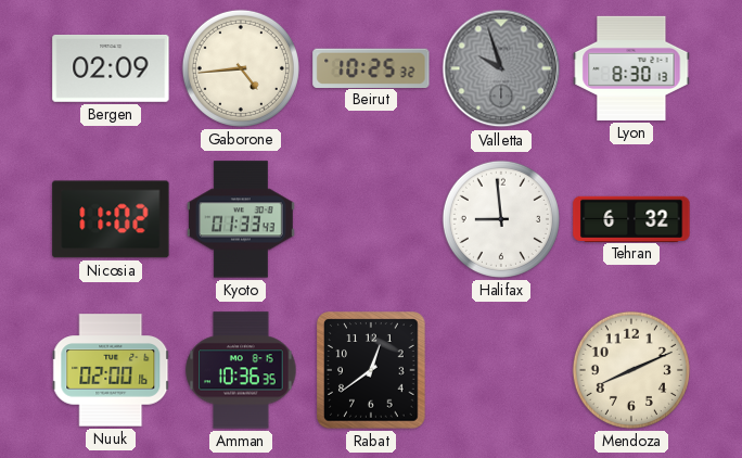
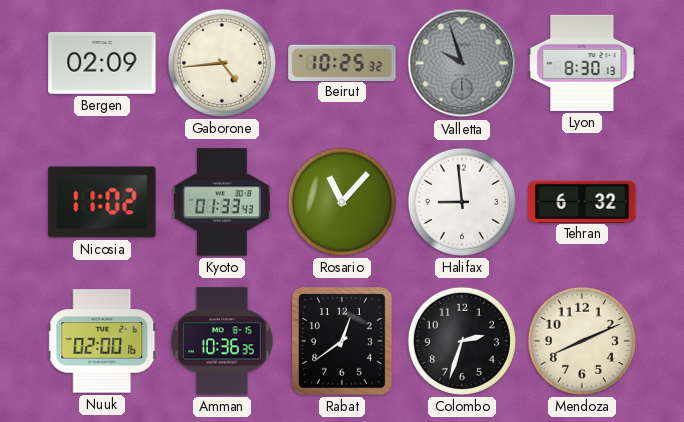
Rosario: none -> 11:07
Colombo: none -> 2:33
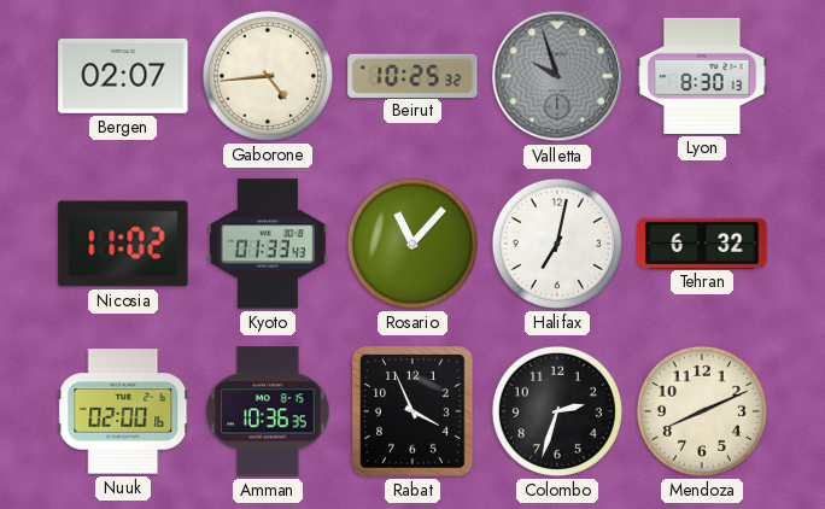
Bergen: 02:09 -> 02:07
Halifax: 8:59 -> 7:02
Rabat: 12:39 -> 3:56
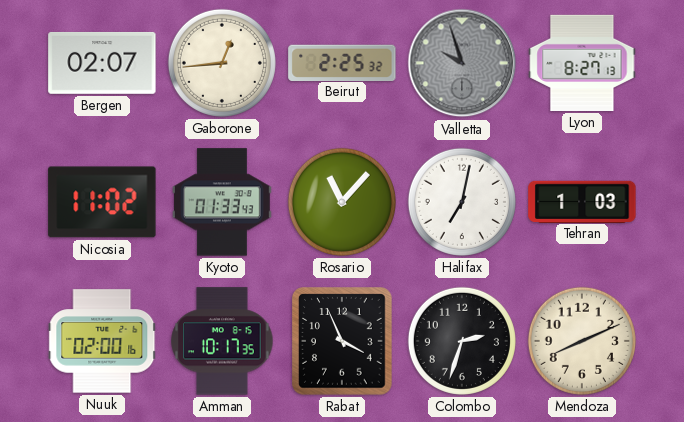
Gaborone: 4:44 -> 12:44
Beirut: 10:25 -> 2:25
Lyon: 8:30 -> 8:27
Tehran: 6:32 -> 1:03
Amman: 10:36 -> 10:17
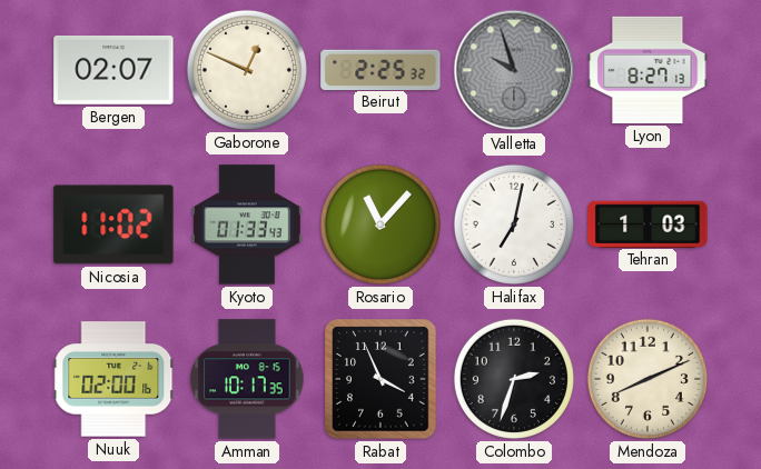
Gaborone: 12:44 -> 12:49
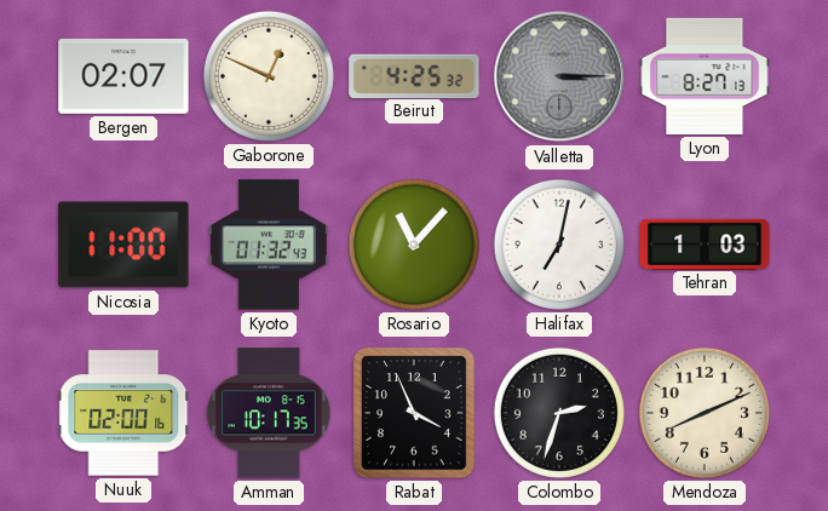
Beirut: 2:25 -> 4:25
Valletta: 9:57 -> 3:15
Nicosia: 11:02 -> 11:00
Kyoto: 01:33 -> 01:32
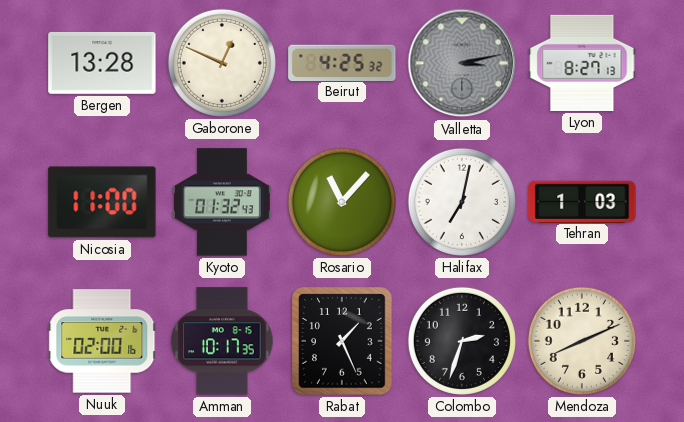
Bergen: 02:07 -> 13:28
Valletta: 3:15 -> 3:13
Rabat: 3:56 -> 1:26
